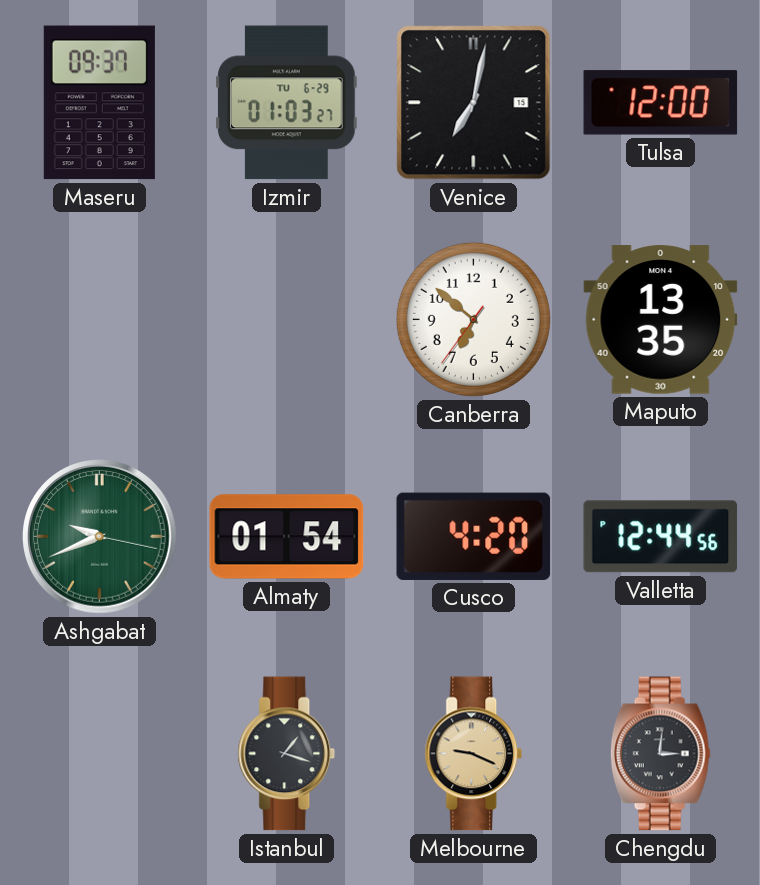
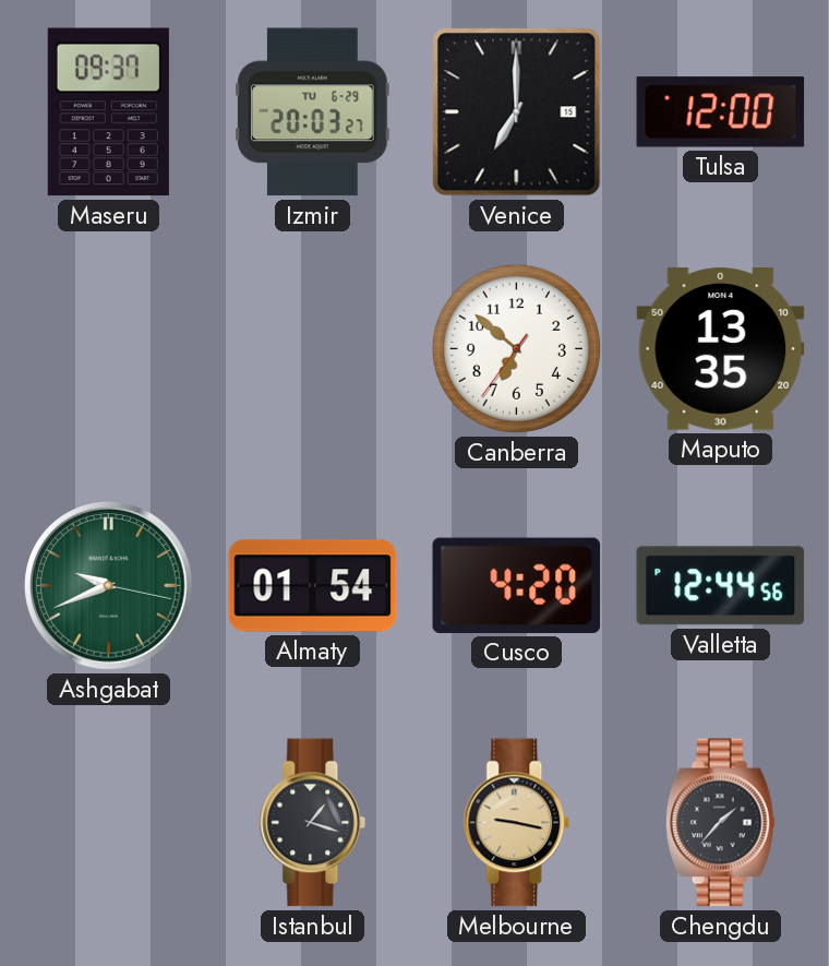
Izmir: 01:03 -> 20:03
Venice: 7:02 -> 7:00
Melbourne: 9:19 -> 9:17
Chengdu: 3:01 -> 1:37
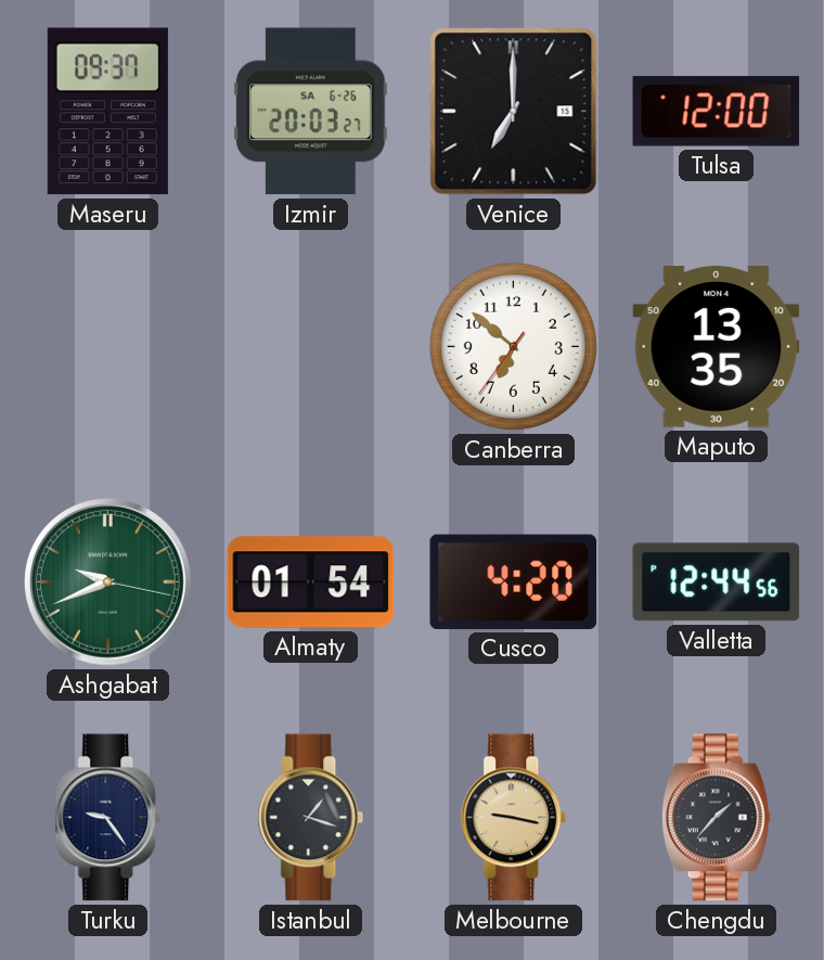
Izmir date: TU 6-29 -> SA 6-26
Turku: none -> 9:24
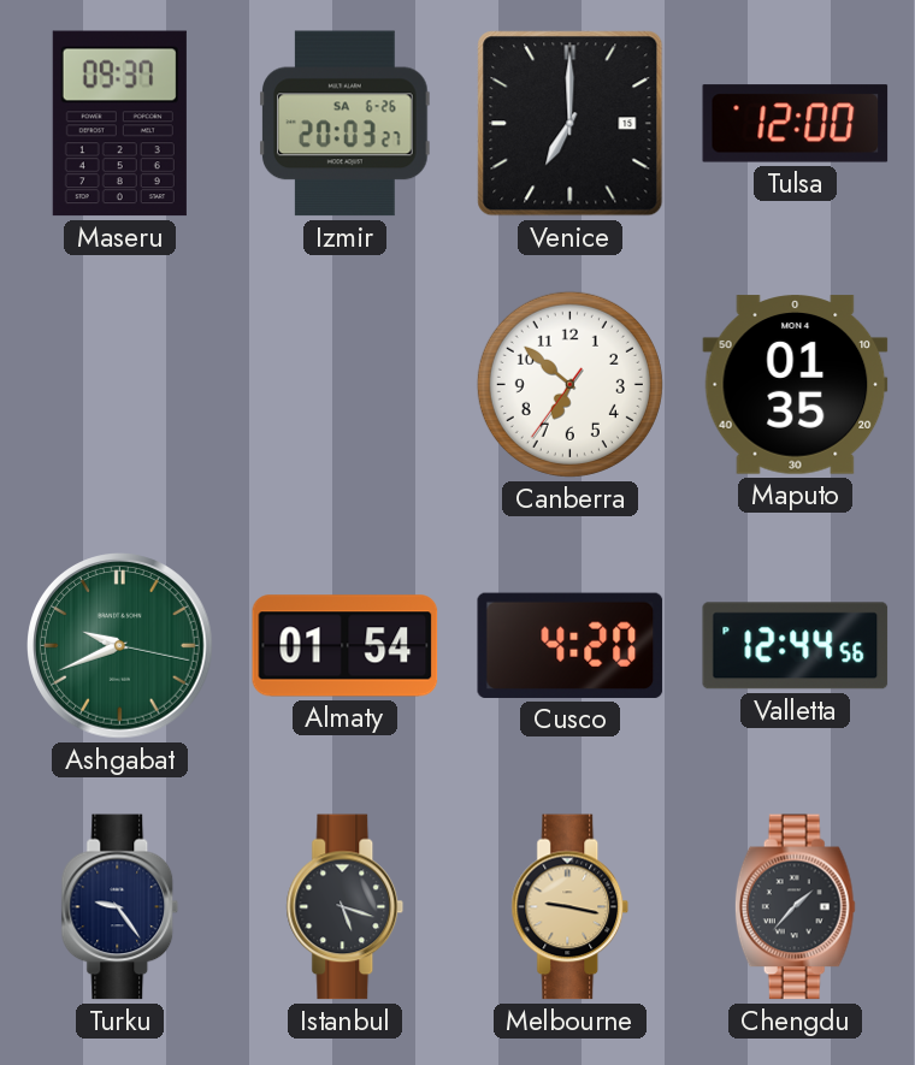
Maputo: 13:35 -> 01:35
Istanbul: 1:18 -> 5:18
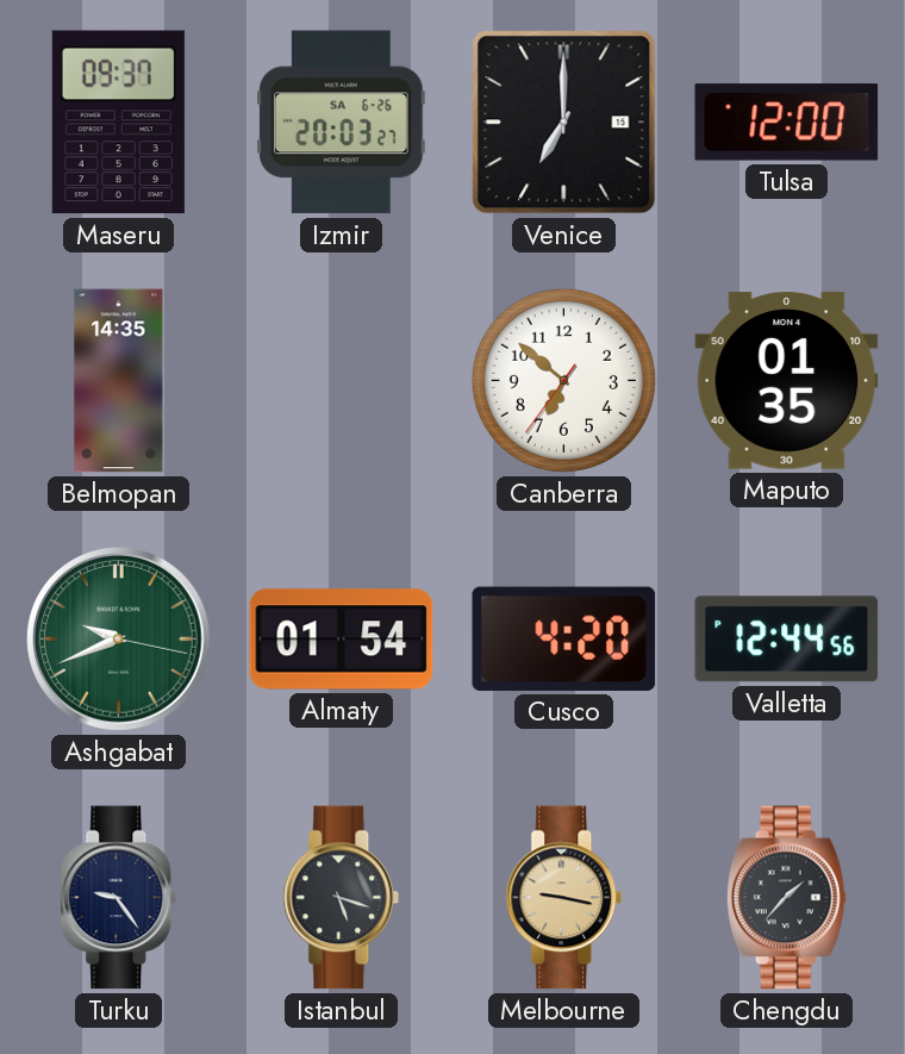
Belmopan: none -> 14:35
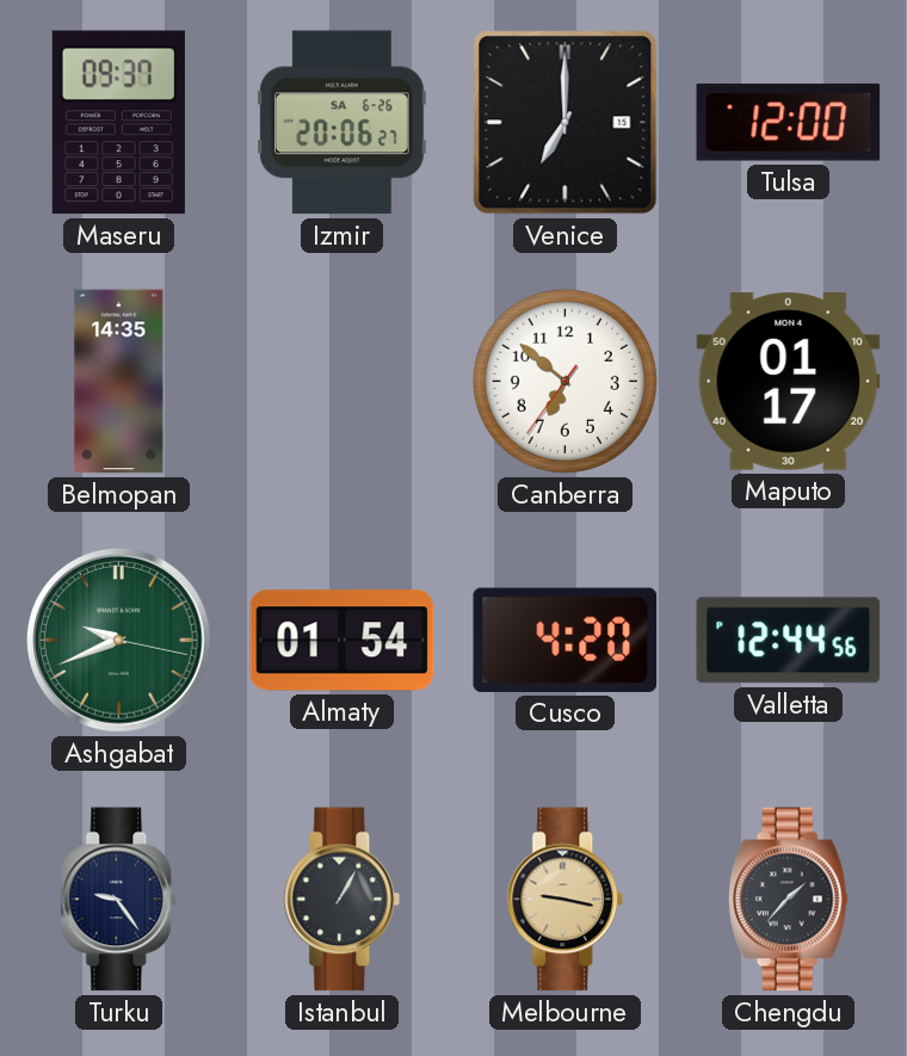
Izmir: 20:03 -> 20:06
Maputo: 01:35 -> 01:17
Istanbul: 5:18 -> 1:05
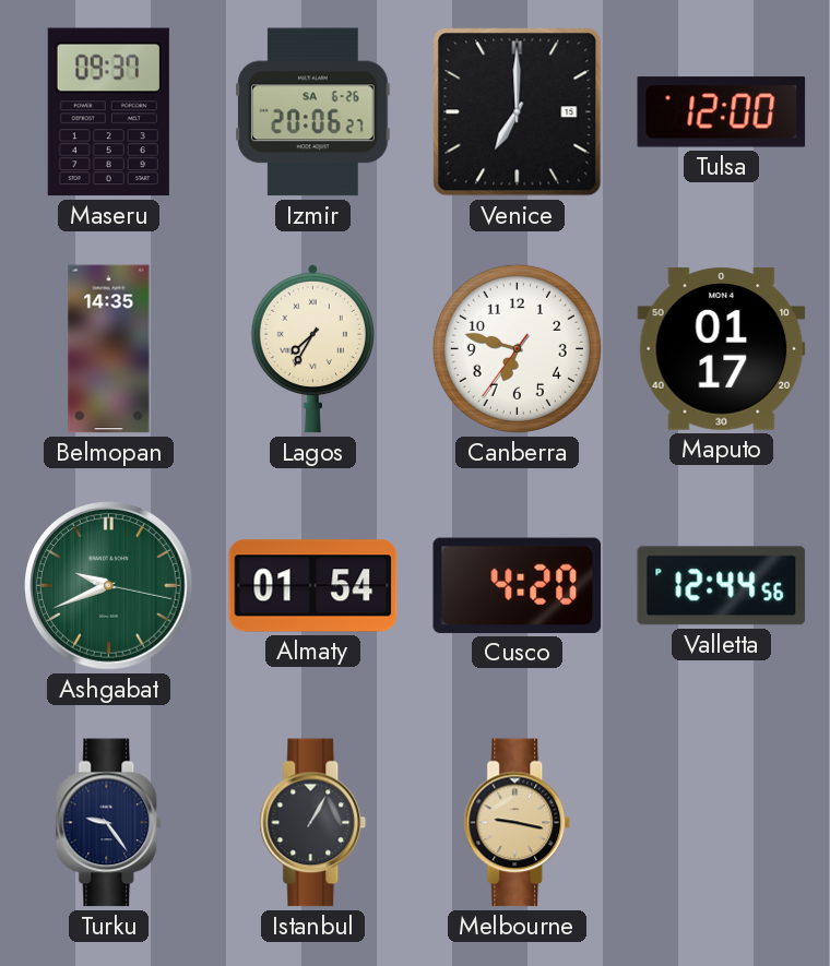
Lagos: none -> 7:35
Canberra: 6:51 -> 6:47
Chengdu: 1:37 -> none
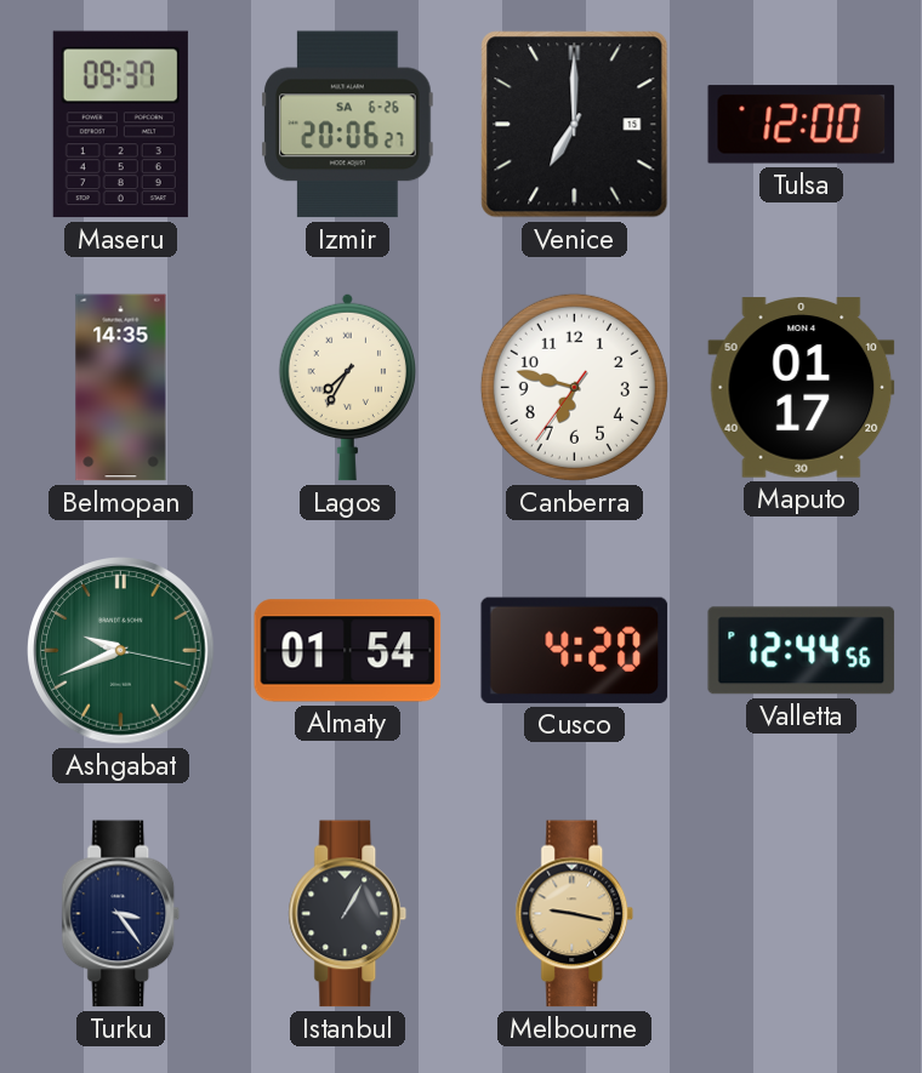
Turku: 9:24 -> 3:24
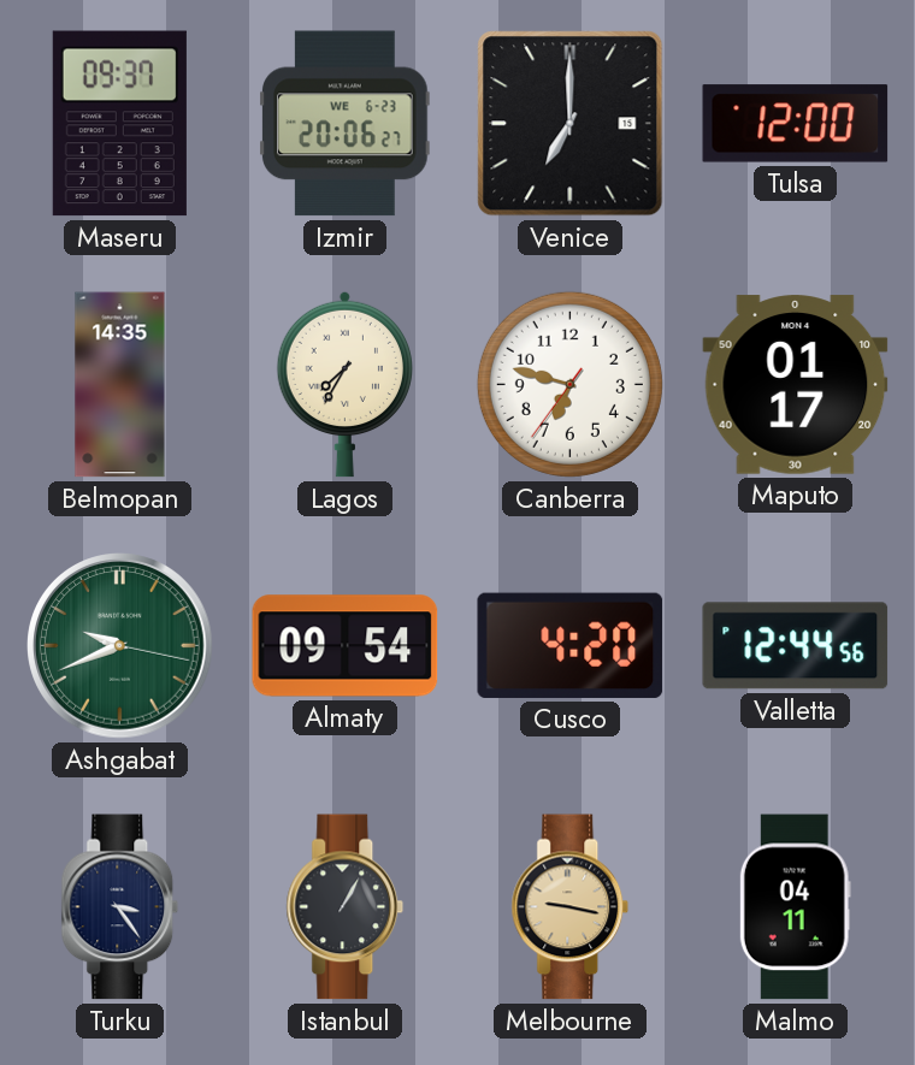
Izmir date: SA 6-26 -> WE 6-23
Almaty: 01:54 -> 09:54
Malmo: none -> 04:11
